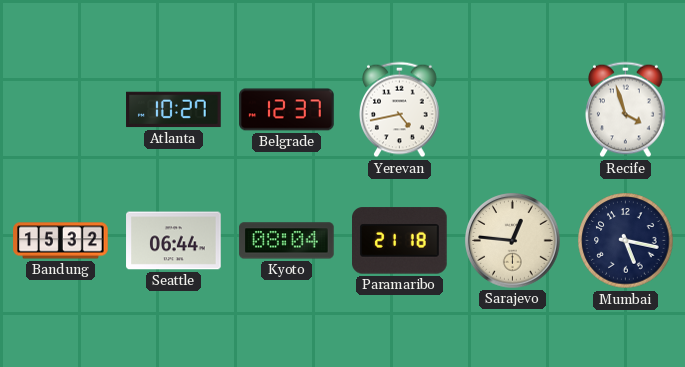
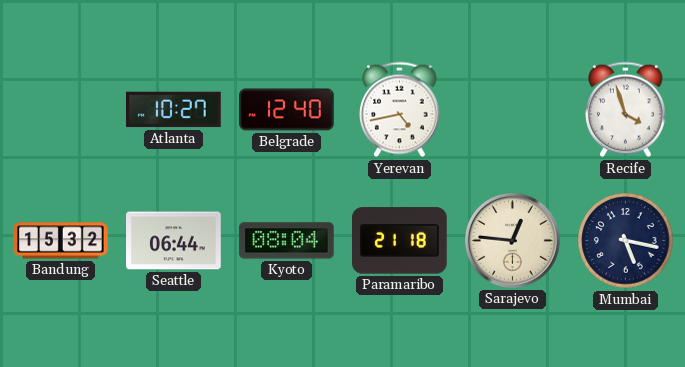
Belgrade: 12:37 -> 12:40
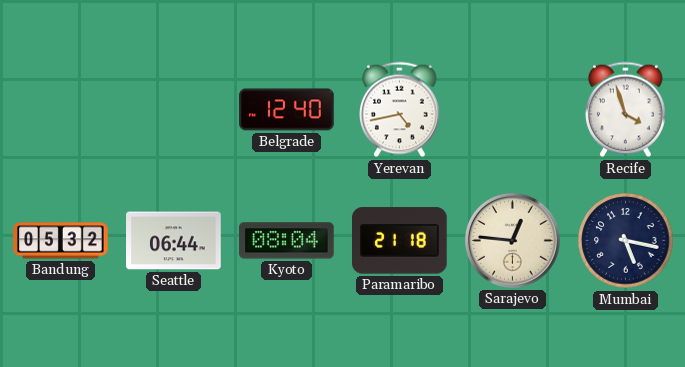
Atlanta: 10:27 -> none
Bandung: 15:32 -> 05:32
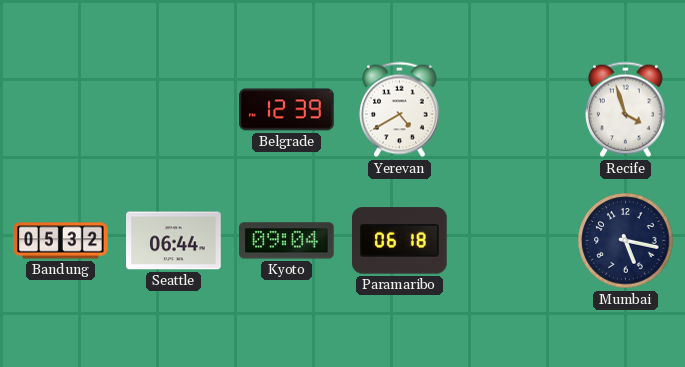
Belgrade: 12:40 -> 12:39
Yerevan: 4:43 -> 4:40
Kyoto: 08:04 -> 09:04
Paramaribo: 21:18 -> 06:18
Sarajevo: 12:46 -> none
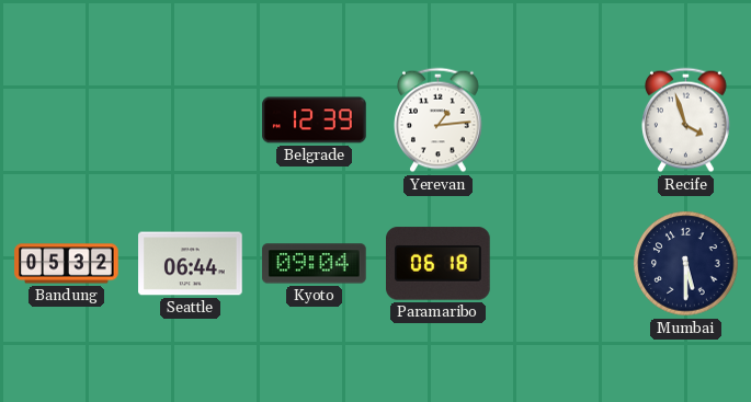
Yerevan: 4:40 -> 1:14
Mumbai: 5:17 -> 5:30
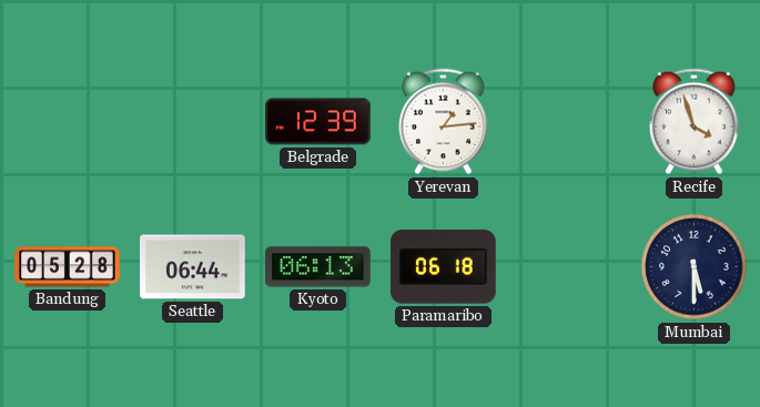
Bandung: 05:32 -> 05:28
Kyoto: 09:04 -> 06:13
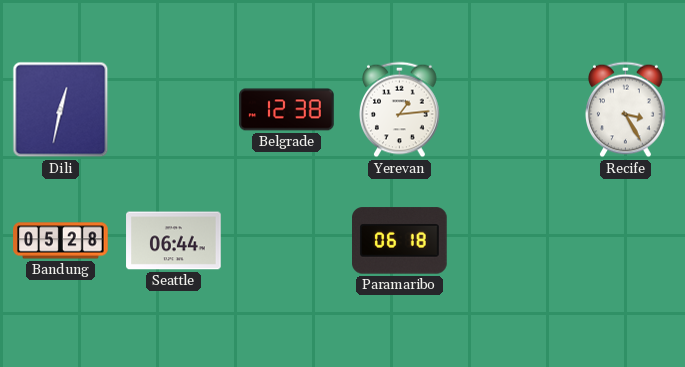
Dili: none -> 12:32
Belgrade: 12:39 -> 12:38
Recife: 3:57 -> 3:25
Kyoto: 06:13 -> none
Mumbai: 5:30 -> none
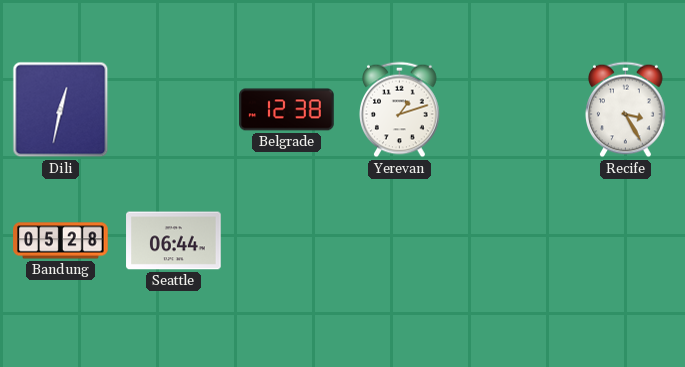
Yerevan: 1:14 -> 1:12
Paramaribo: 06:18 -> none
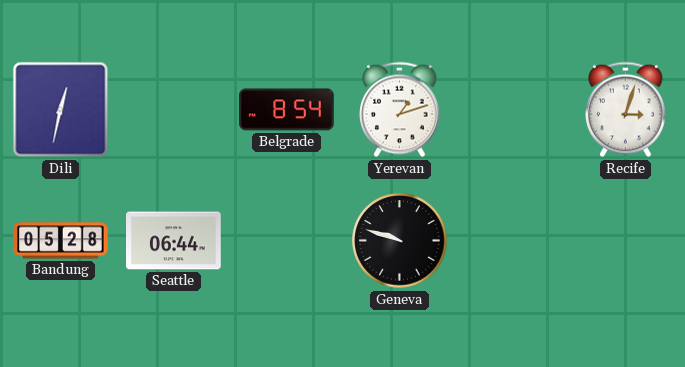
Belgrade: 12:38 -> 8:54
Recife: 3:25 -> 3:03
Geneva: none -> 9:48
